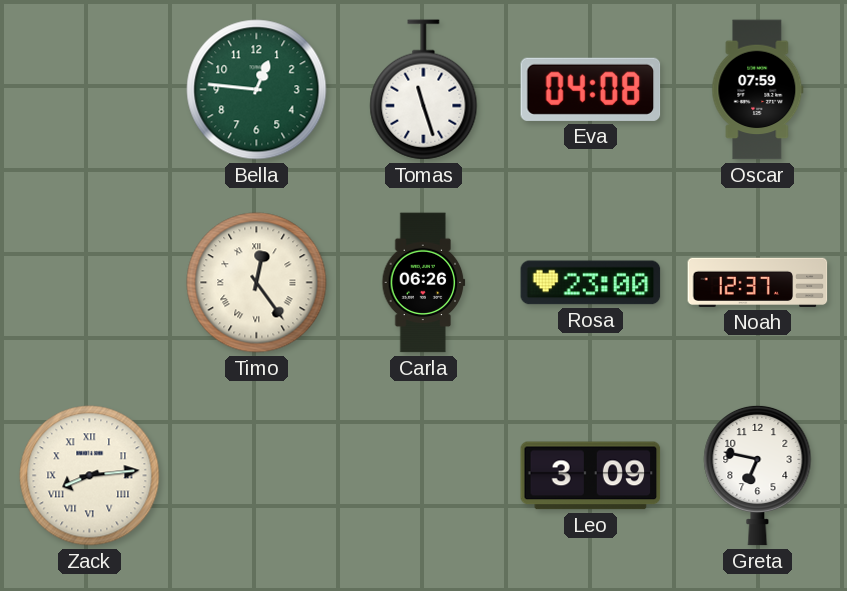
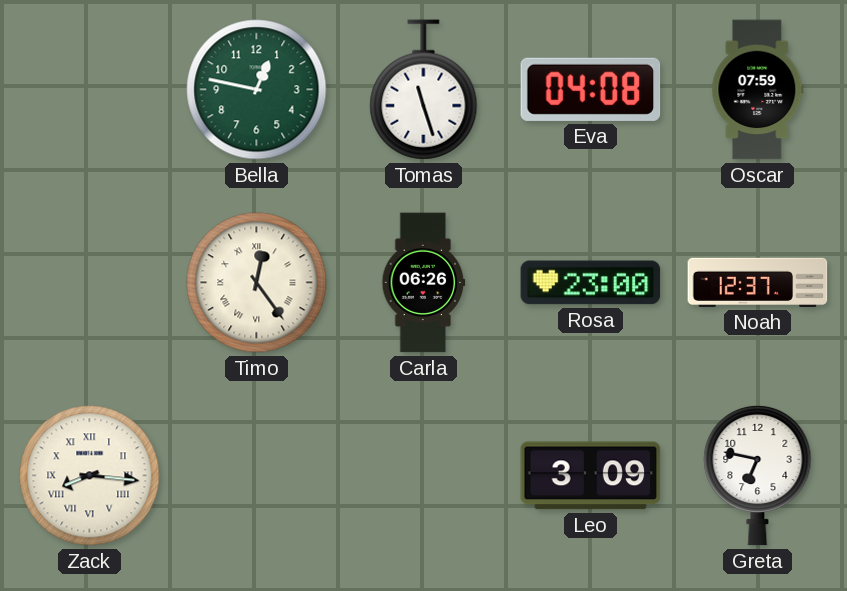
Bella: 12:46 -> 12:47
Zack: 8:14 -> 8:16
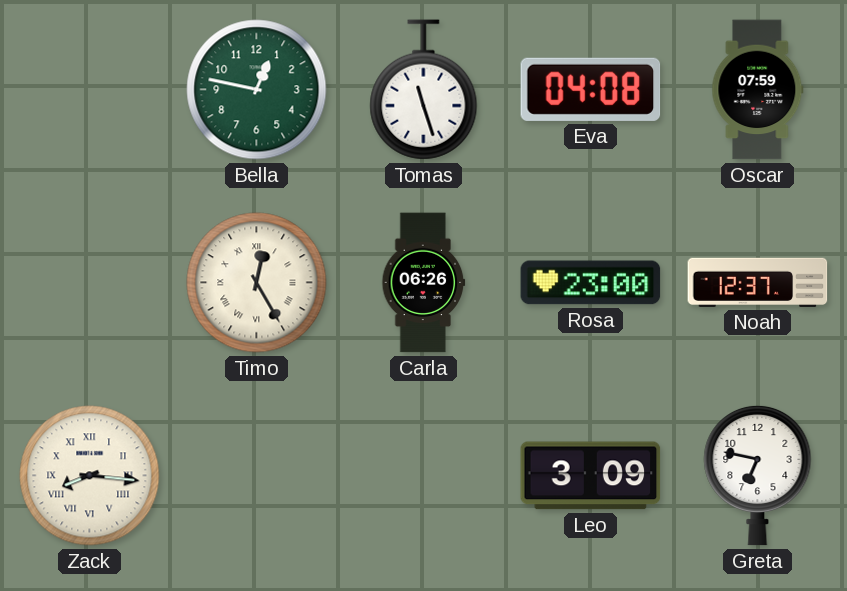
Timo: 12:24 -> 12:25
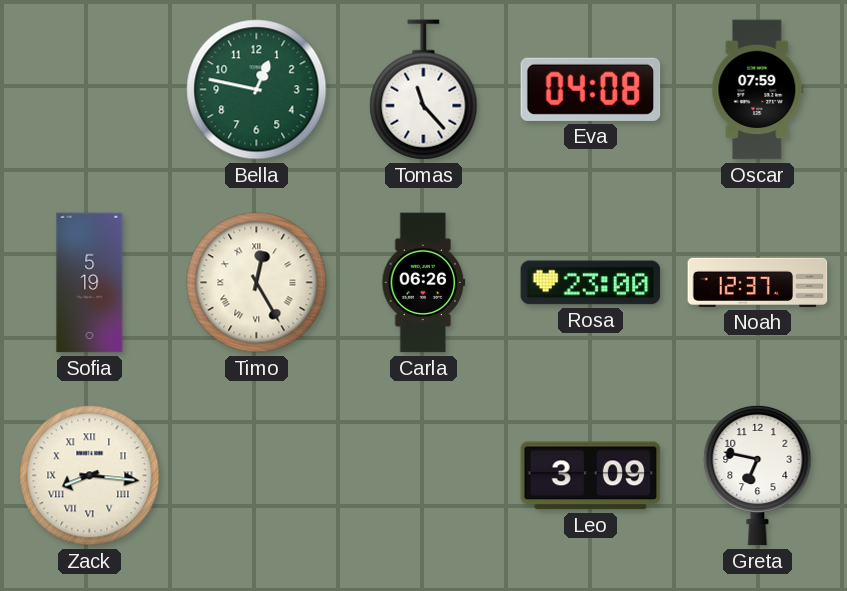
Tomas: 11:27 -> 11:23
Sofia: none -> 5:19
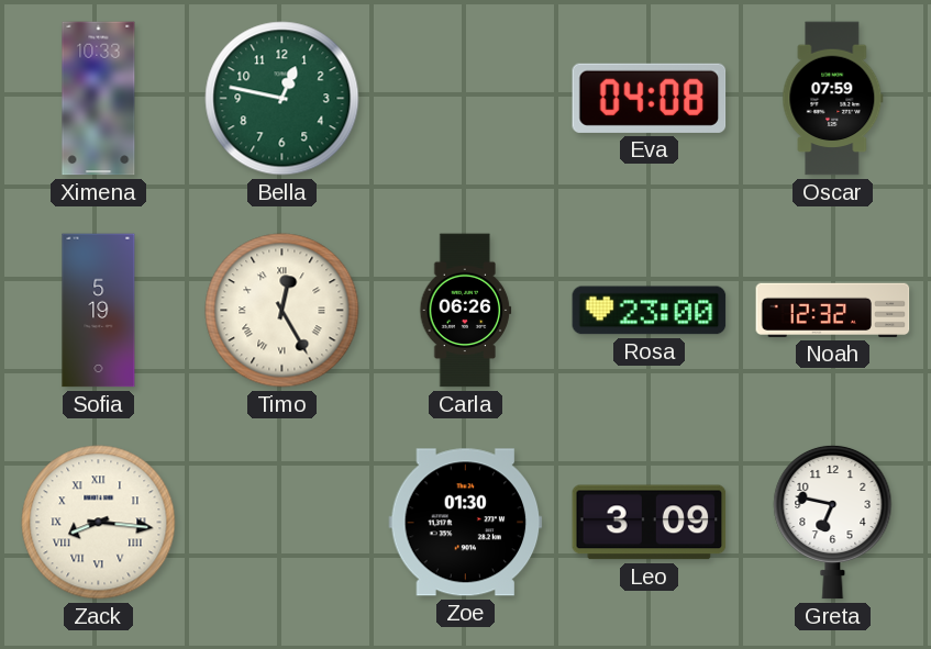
Ximena: none -> 10:33
Tomas: 11:23 -> none
Noah: 12:37 -> 12:32
Zoe: none -> 01:30
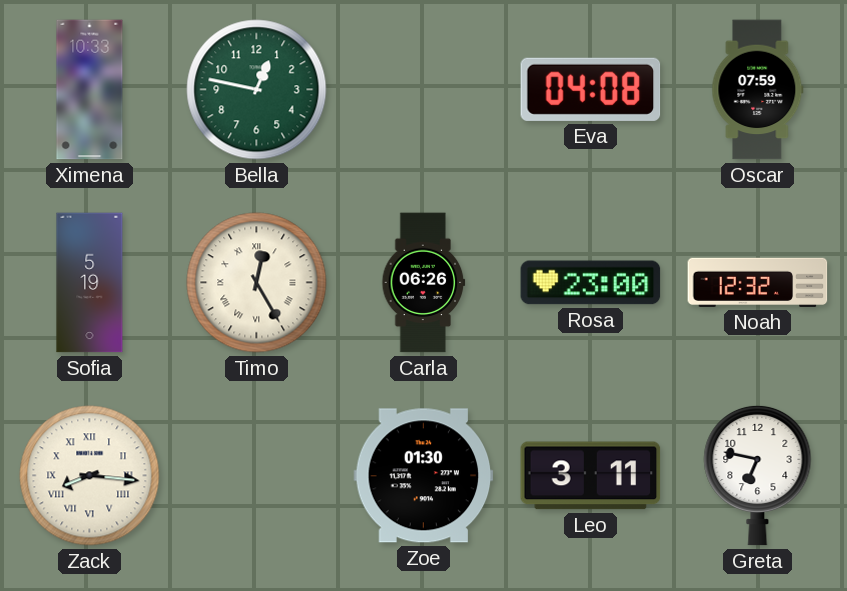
Leo: 3:09 -> 3:11
